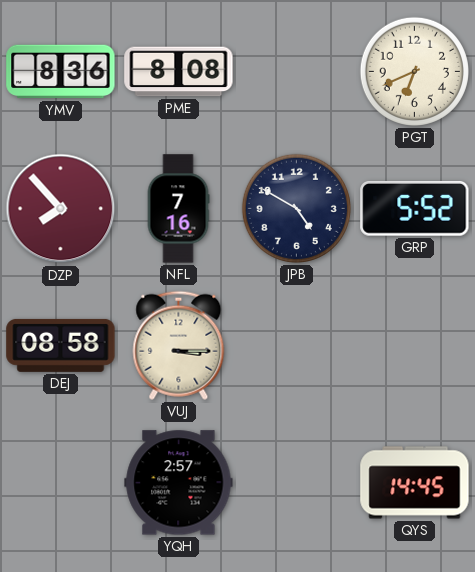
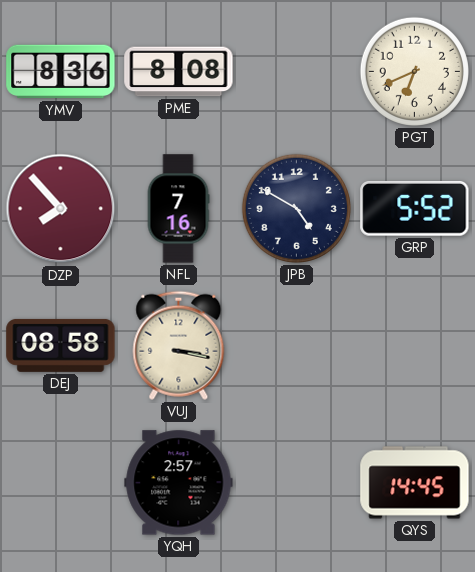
VUJ: 3:15 -> 3:17
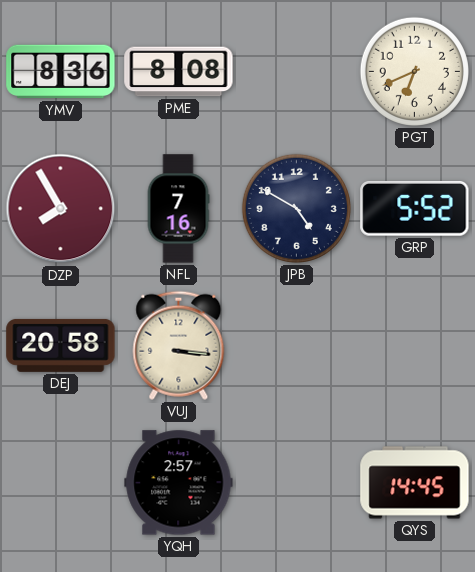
DZP: 7:53 -> 7:55
DEJ: 08:58 -> 20:58
VUJ: 3:17 -> 3:16
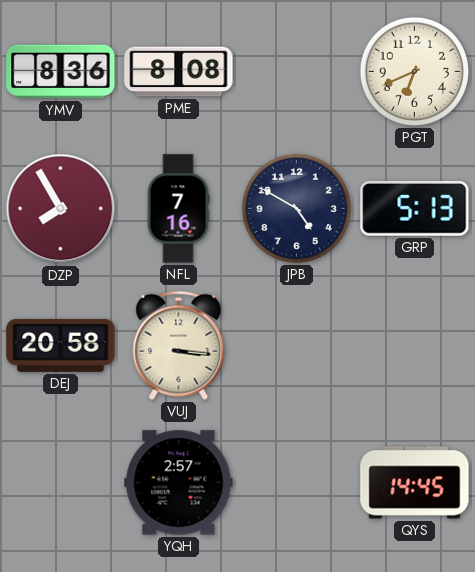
GRP: 5:52 -> 5:13
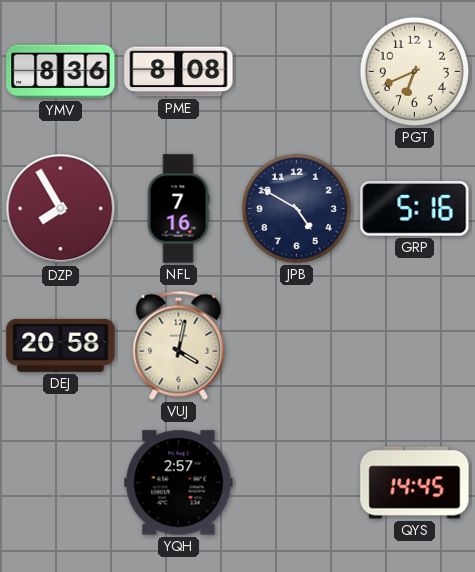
GRP: 5:13 -> 5:16
VUJ: 3:16 -> 4:02
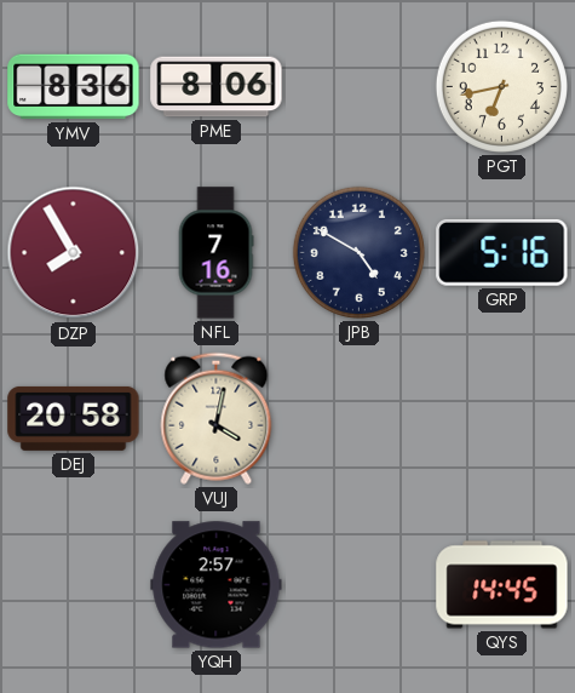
PME: 8:08 -> 8:06
PGT: 6:41 -> 6:43
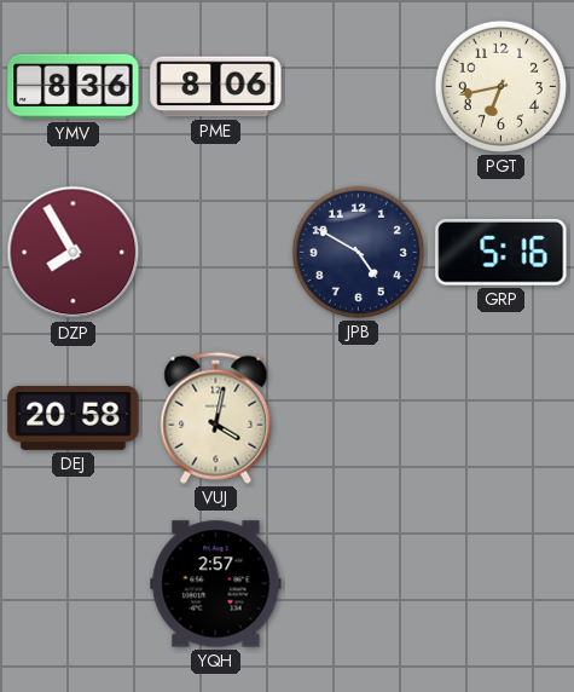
NFL: 7:16 -> none
QYS: 14:45 -> none
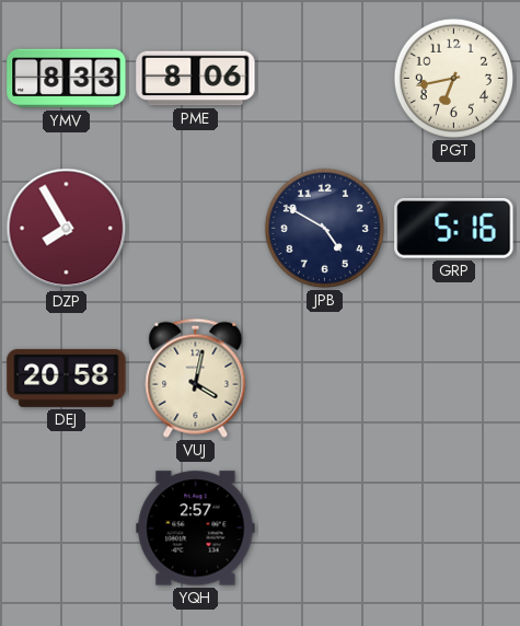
YMV: 8:36 -> 8:33
